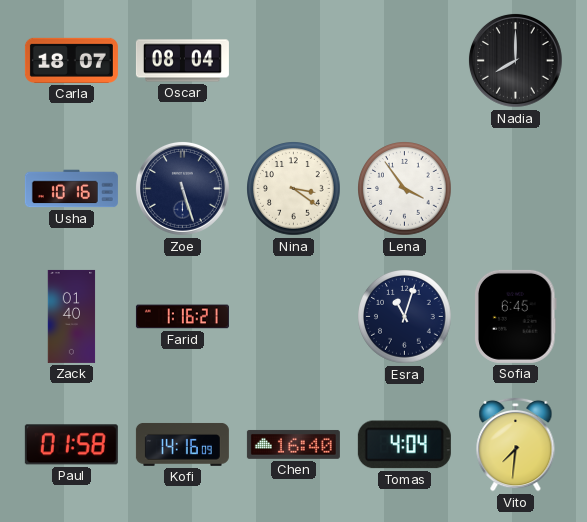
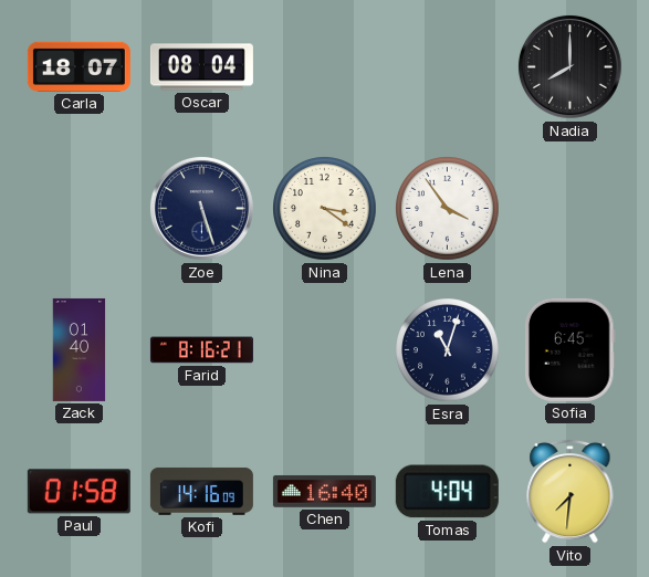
Usha: 10:16 -> none
Farid: 1:16 -> 8:16
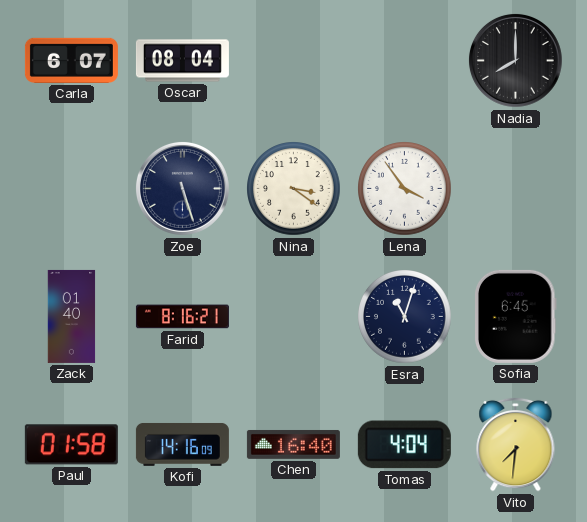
Carla: 18:07 -> 6:07
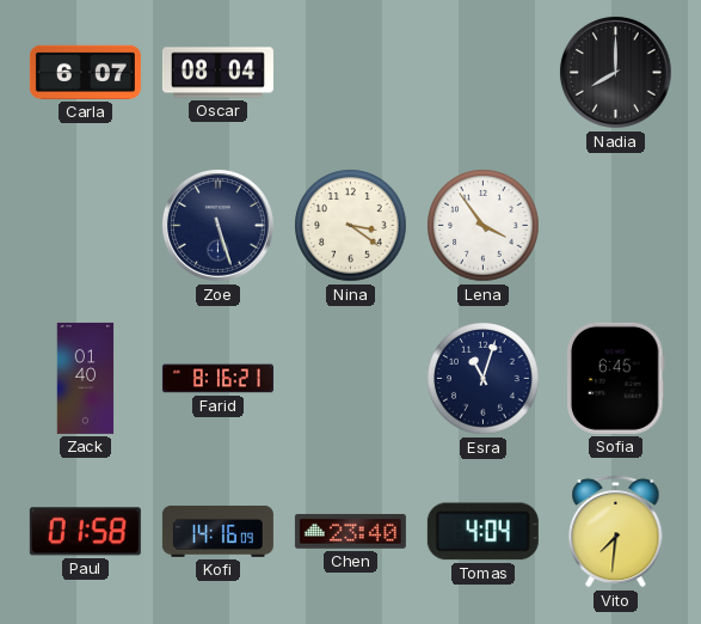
Chen: 16:40 -> 23:40
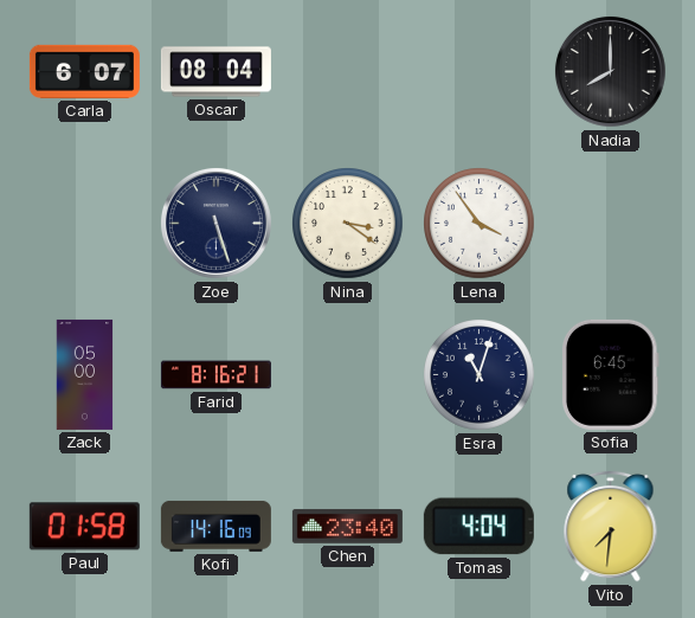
Zack: 01:40 -> 05:00
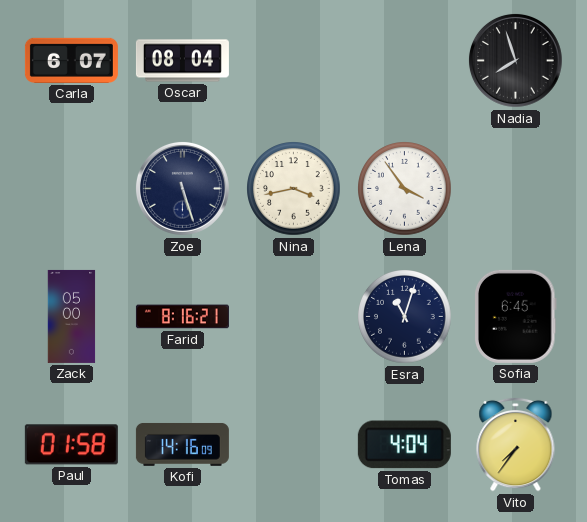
Nadia: 8:00 -> 7:57
Nina: 3:21 -> 3:43
Chen: 23:40 -> none
Vito: 7:31 -> 7:36
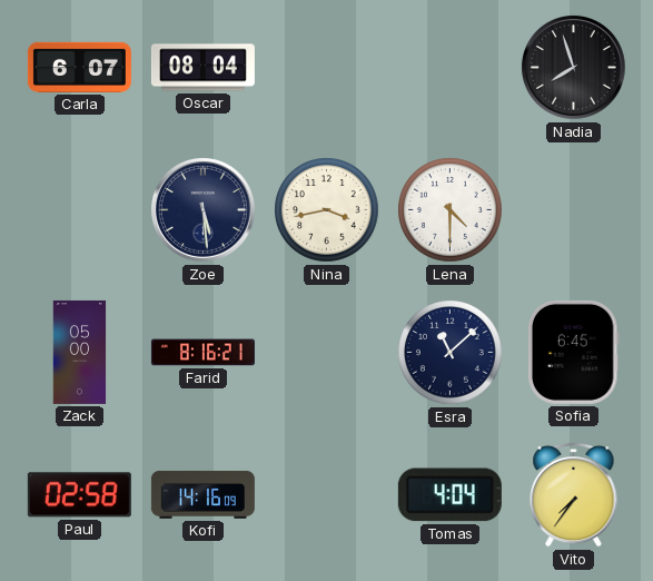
Zoe: 5:27 -> 5:29
Lena: 3:54 -> 4:30
Esra: 11:03 -> 11:08
Paul: 01:58 -> 02:58
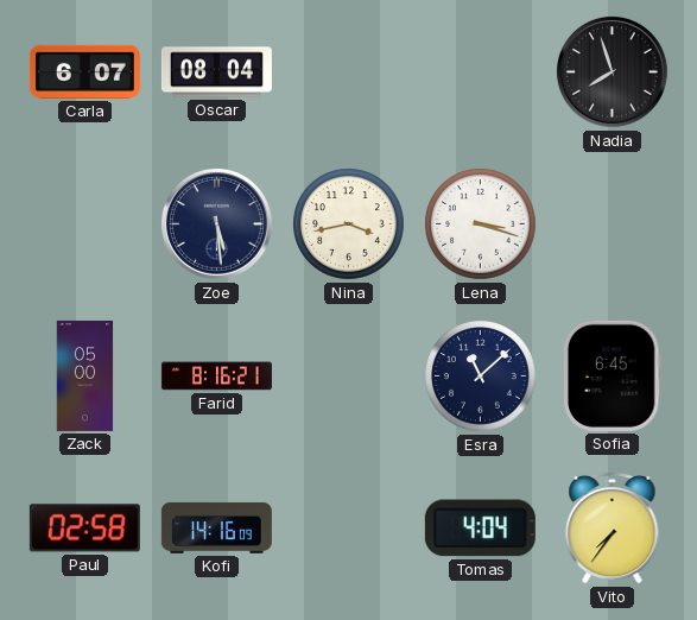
Lena: 4:30 -> 3:18
